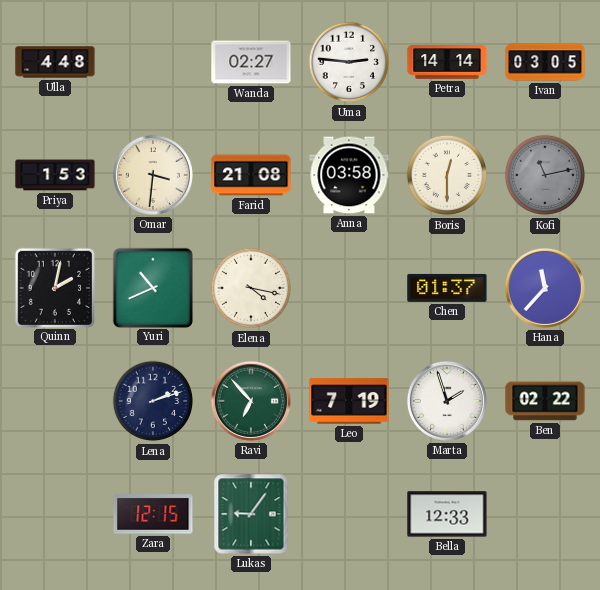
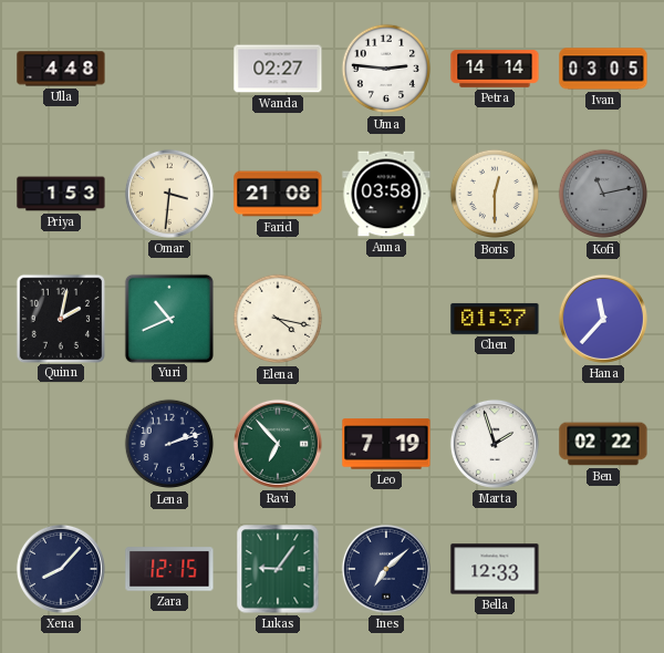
Xena: none -> 8:07
Ines: none -> 7:08
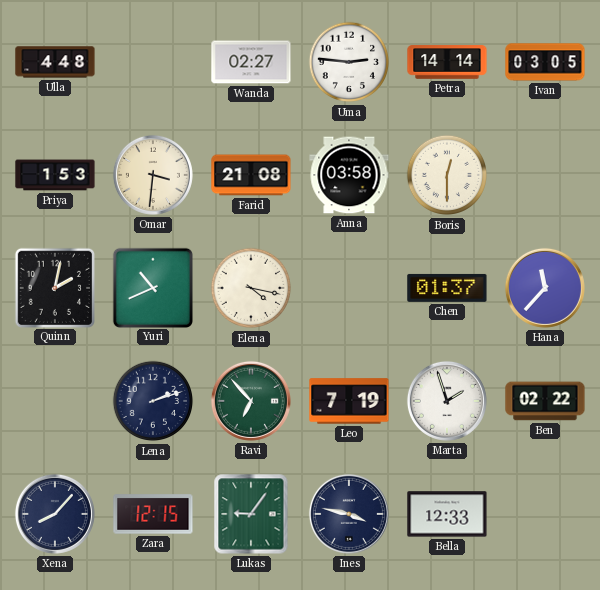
Kofi: 11:13 -> none
Ines: 7:08 -> 3:47
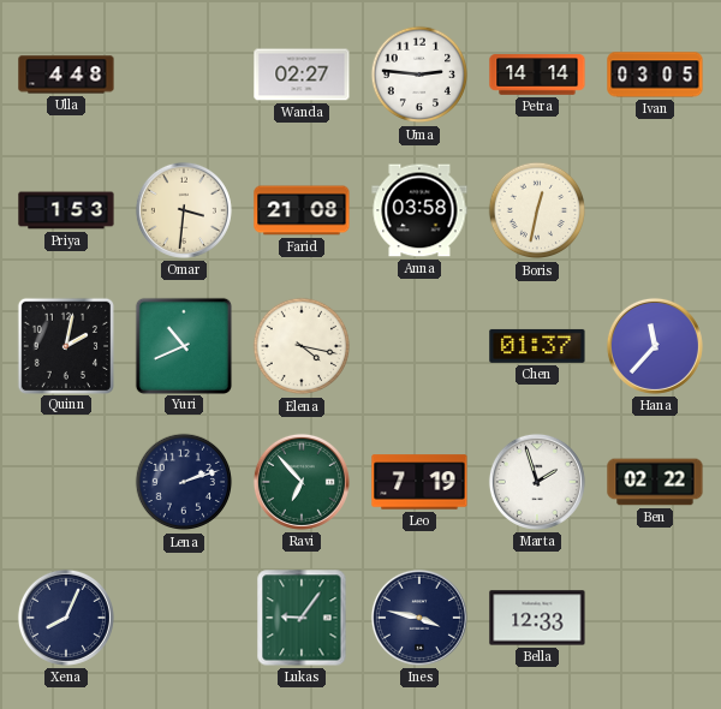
Boris: 12:30 -> 12:32
Xena: 8:07 -> 8:04
Zara: 12:15 -> none
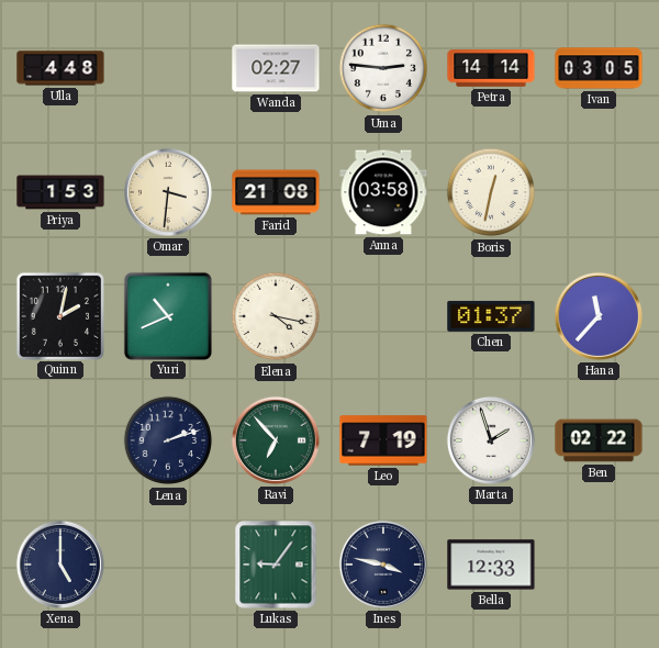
Xena: 8:04 -> 5:00
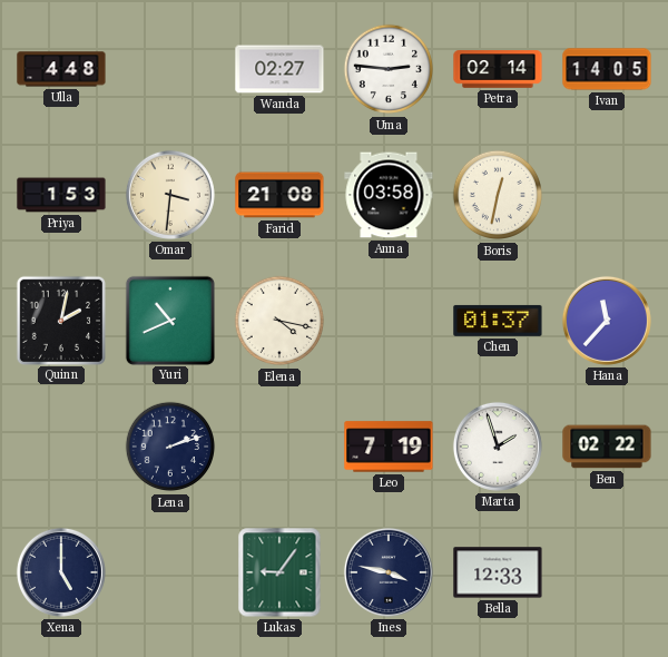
Petra: 14:14 -> 02:14
Ivan: 03:05 -> 14:05
Ravi: 6:53 -> none
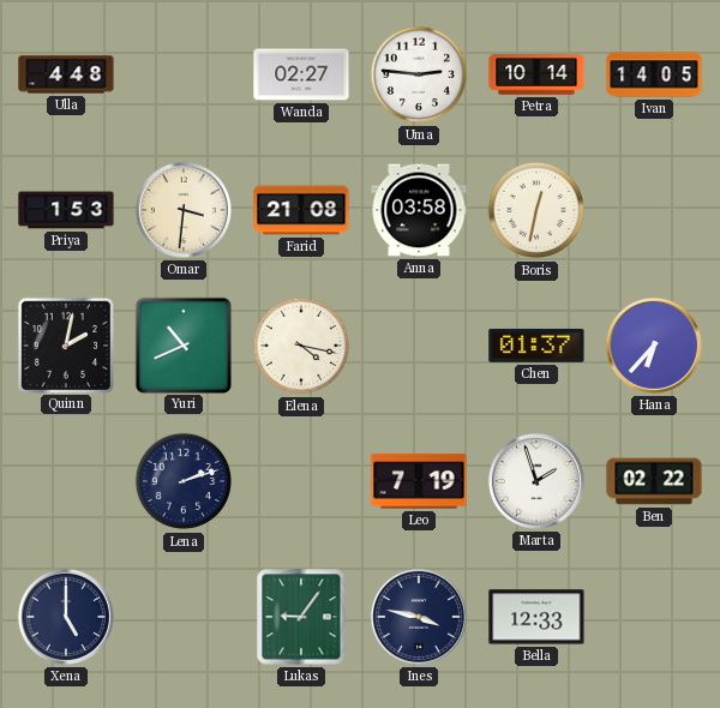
Petra: 02:14 -> 10:14
Hana: 11:37 -> 6:37
